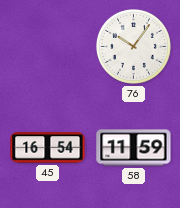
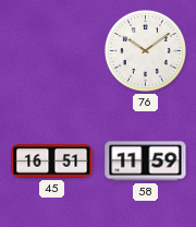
76: 10:06 -> 10:09
45: 16:54 -> 16:51
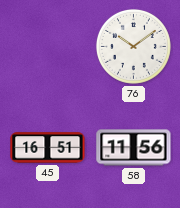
58: 11:59 -> 11:56
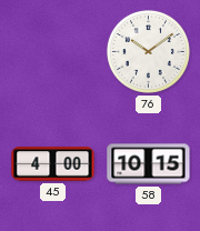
45: 16:51 -> 4:00
58: 11:56 -> 10:15
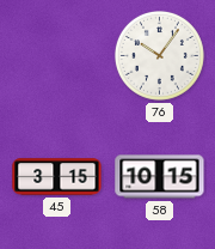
76: 10:09 -> 10:06
45: 4:00 -> 3:15
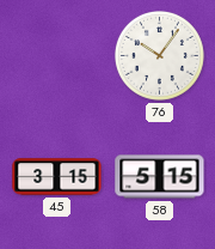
58: 10:15 -> 5:15
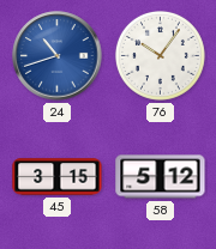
24: none -> 10:42
58: 5:15 -> 5:12
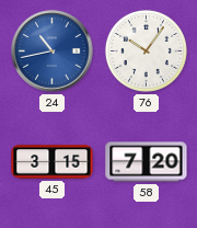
24: 10:42 -> 10:43
58: 5:12 -> 7:20
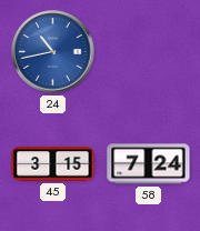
76: 10:06 -> none
58: 7:20 -> 7:24
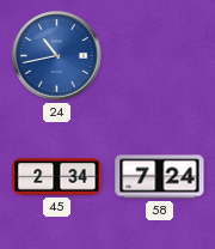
45: 3:15 -> 2:34
